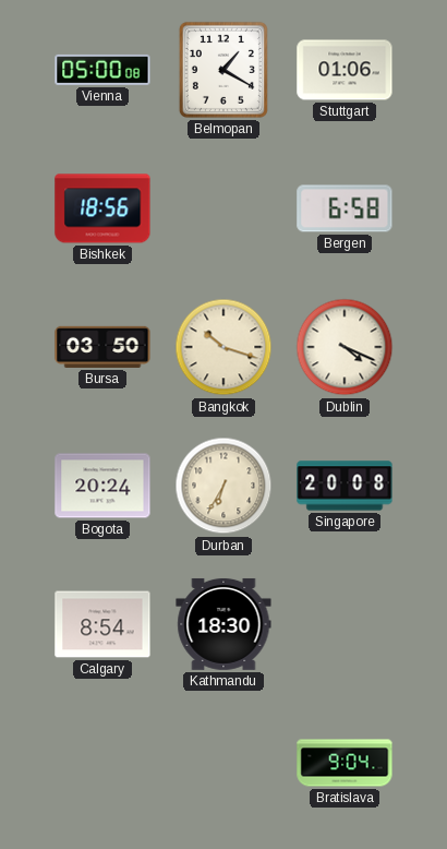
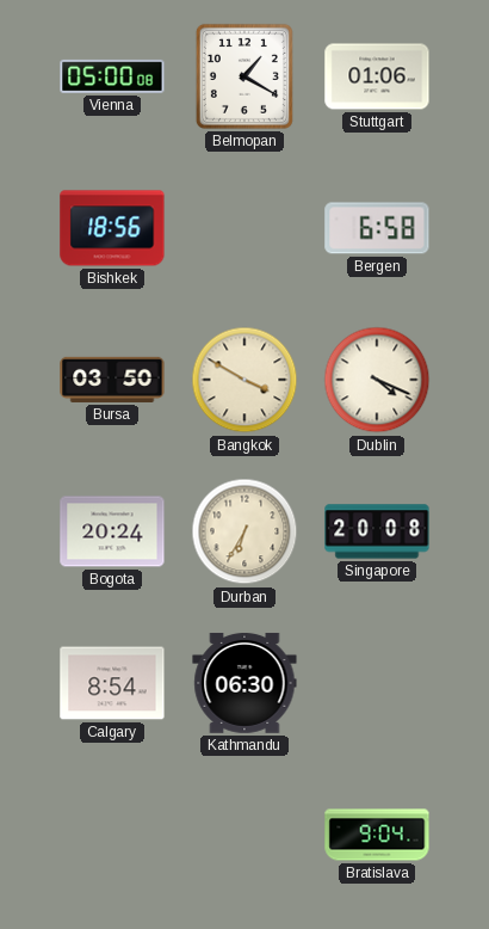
Bangkok: 10:18 -> 3:50
Kathmandu: 18:30 -> 06:30
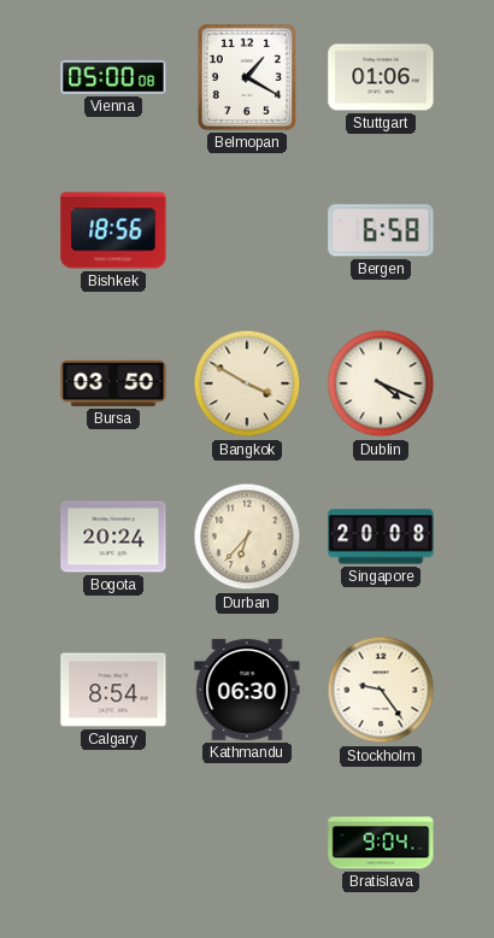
Durban: 6:35 -> 6:37
Stockholm: none -> 9:24
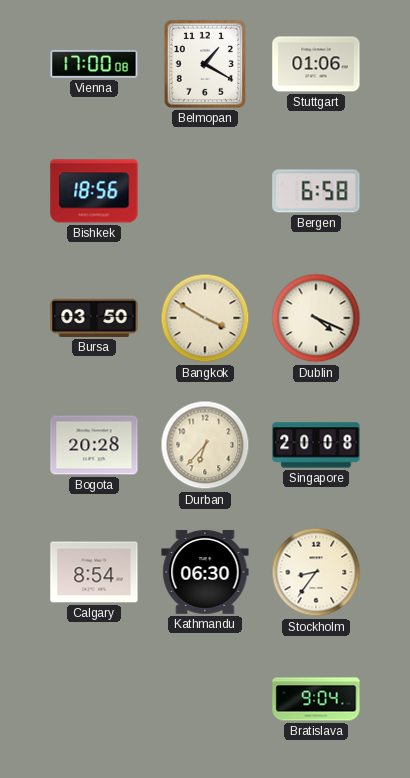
Vienna: 05:00 -> 17:00
Bogota: 20:24 -> 20:28
Stockholm: 9:24 -> 8:36
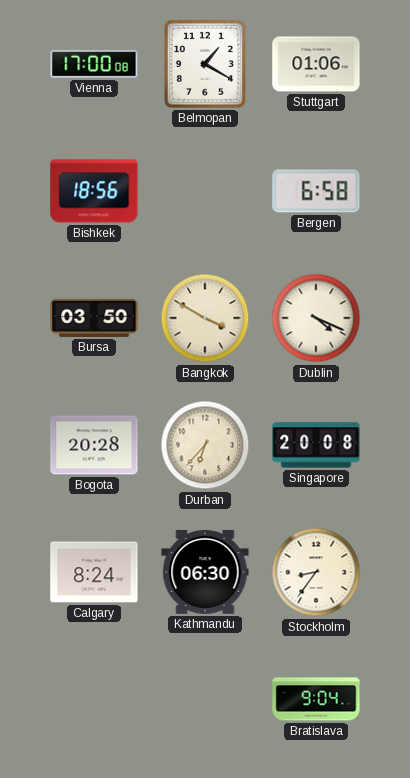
Calgary: 8:54 -> 8:24
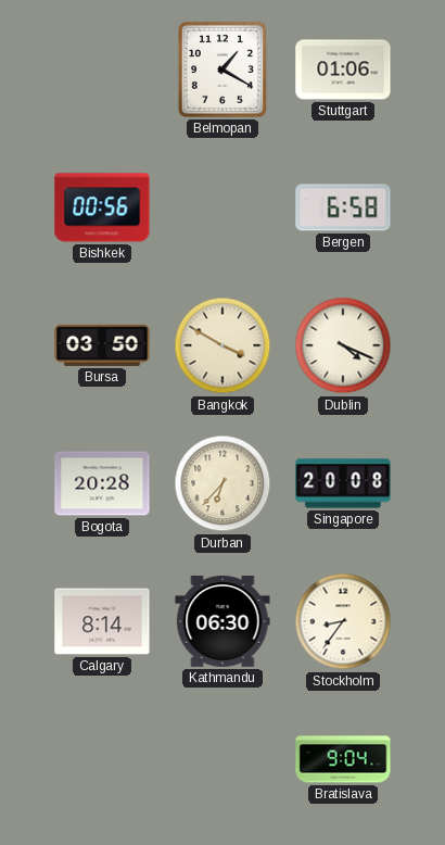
Vienna: 17:00 -> none
Bishkek: 18:56 -> 00:56
Calgary: 8:24 -> 8:14
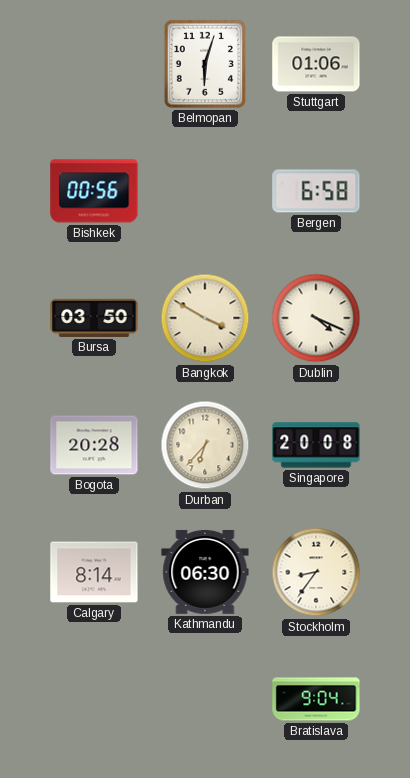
Belmopan: 1:20 -> 6:03
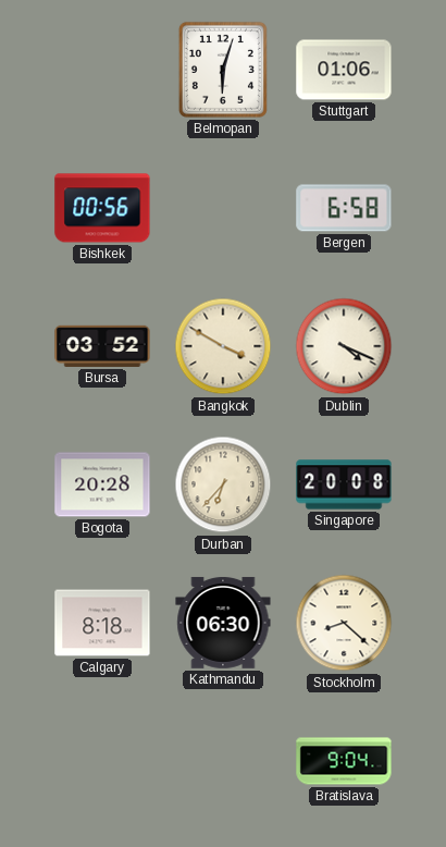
Bursa: 03:50 -> 03:52
Calgary: 8:14 -> 8:18
Stockholm: 8:36 -> 8:22
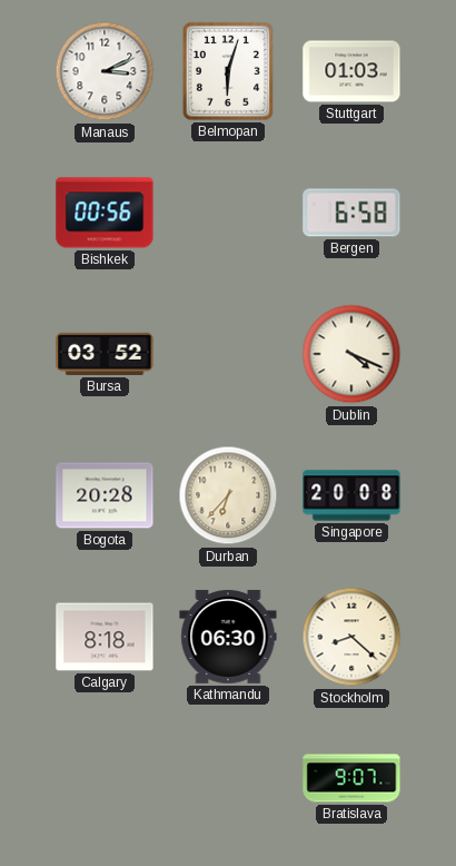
Manaus: none -> 3:11
Stuttgart: 01:06 -> 01:03
Bangkok: 3:50 -> none
Bratislava: 9:04 -> 9:07
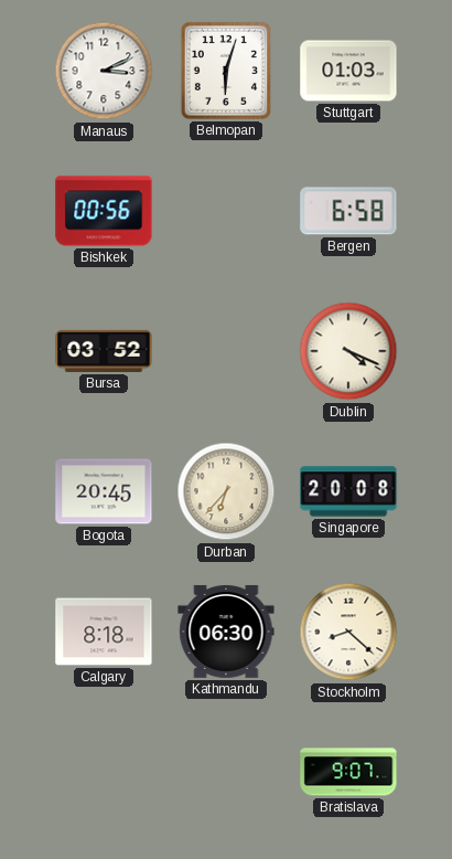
Bogota: 20:28 -> 20:45
